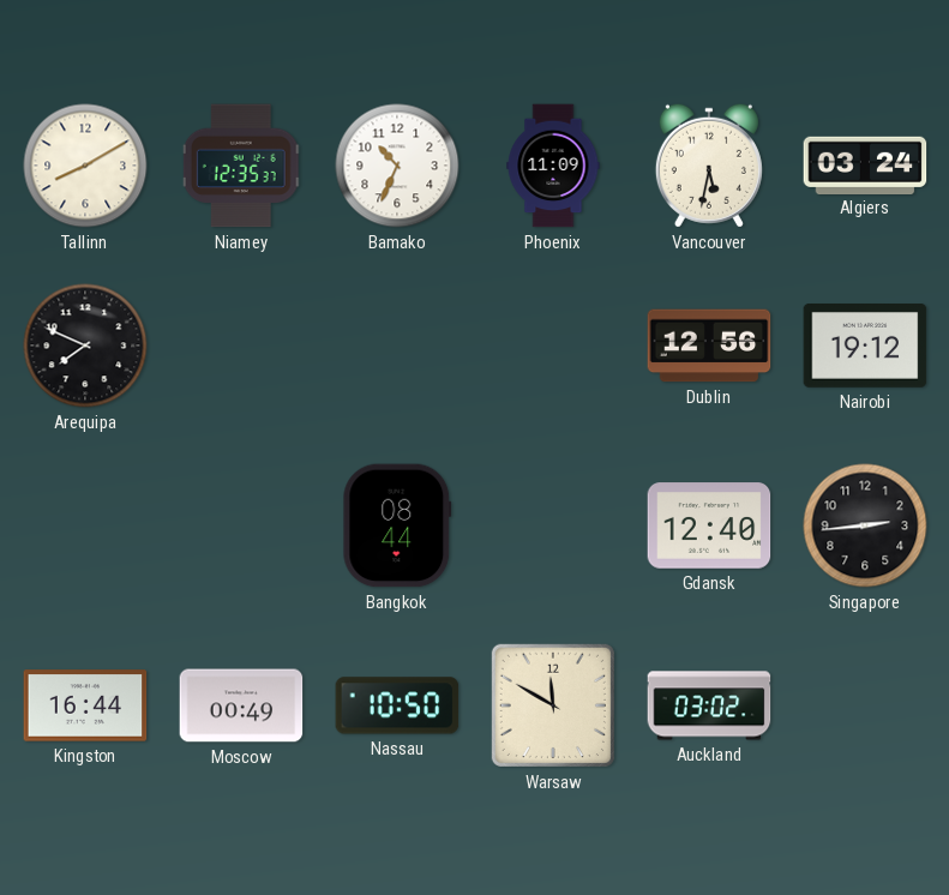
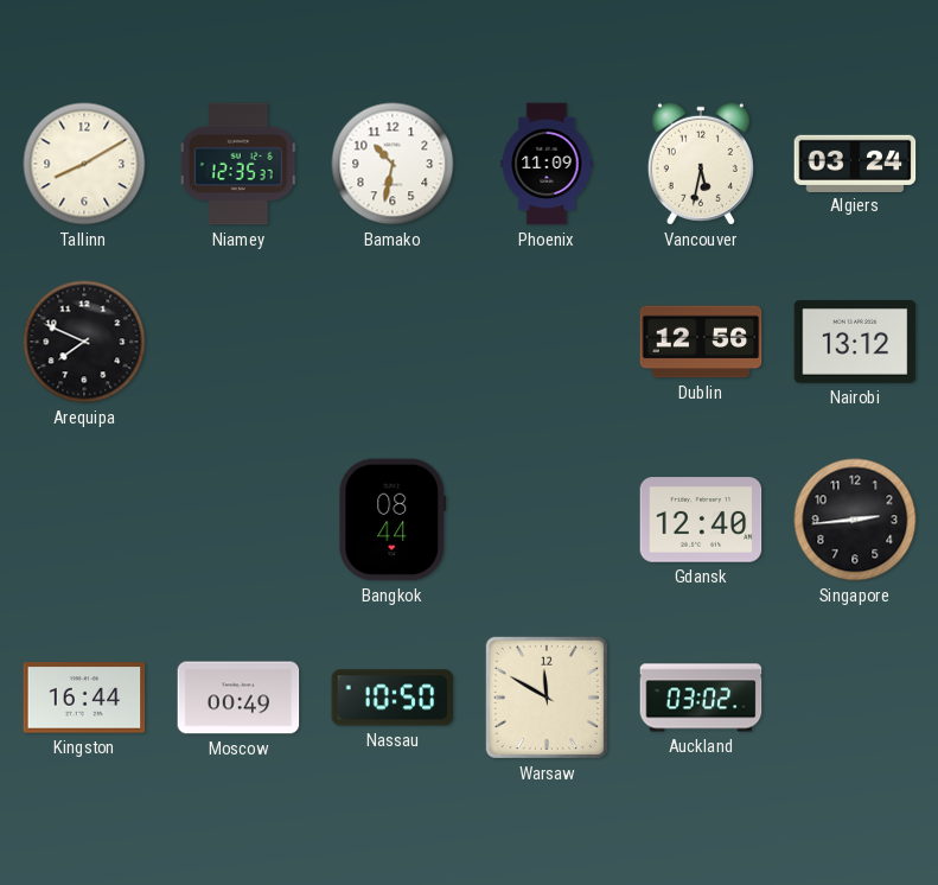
Bamako: 10:34 -> 10:32
Nairobi: 19:12 -> 13:12
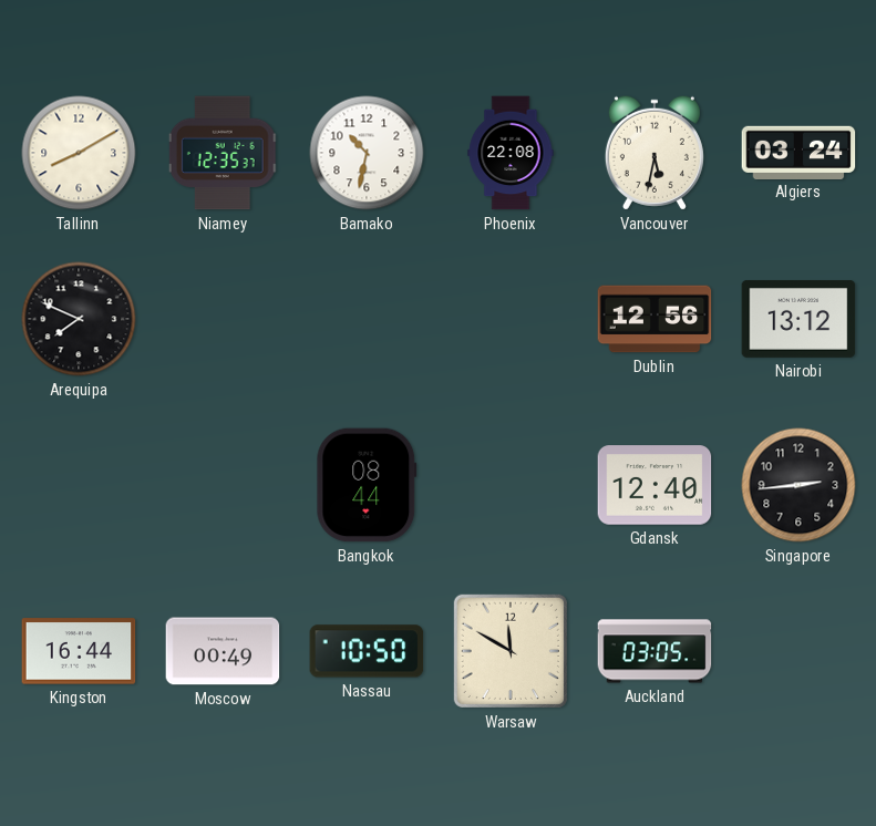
Phoenix: 11:09 -> 22:08
Auckland: 03:02 -> 03:05
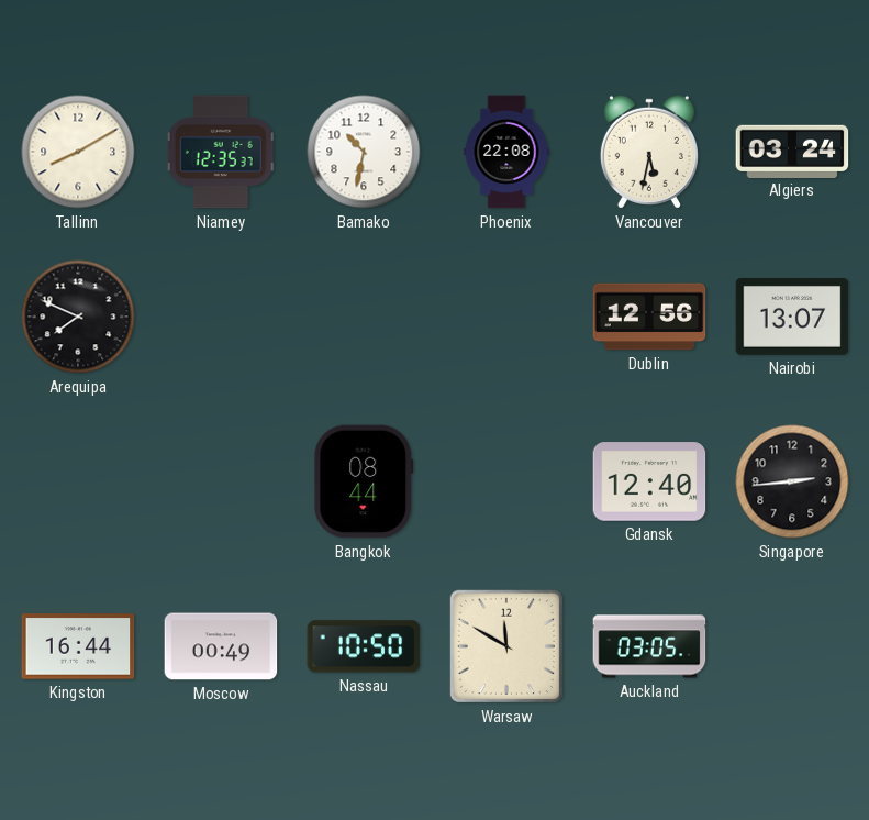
Nairobi: 13:12 -> 13:07
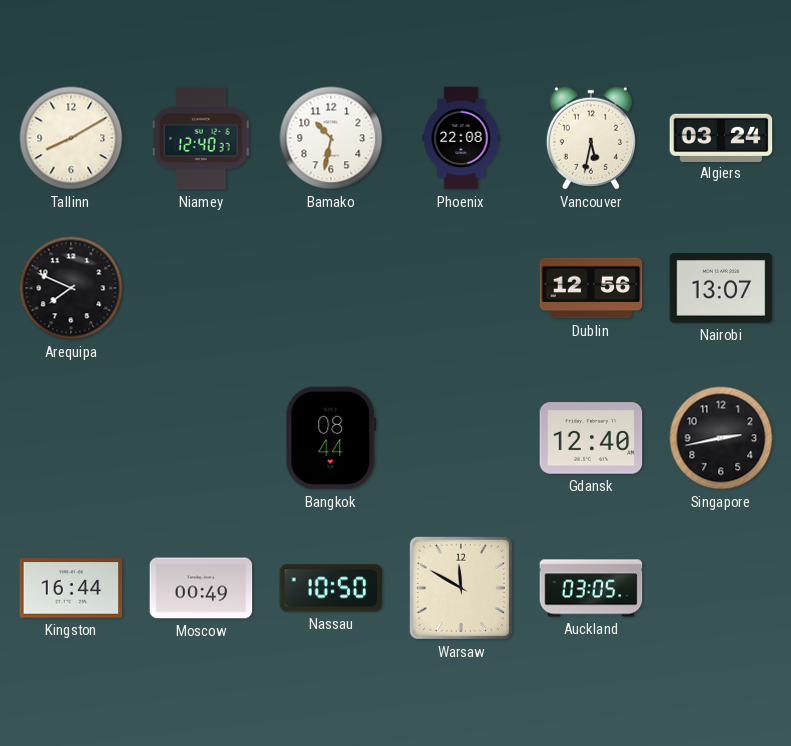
Niamey: 12:35 -> 12:40
Singapore: 2:44 -> 2:43
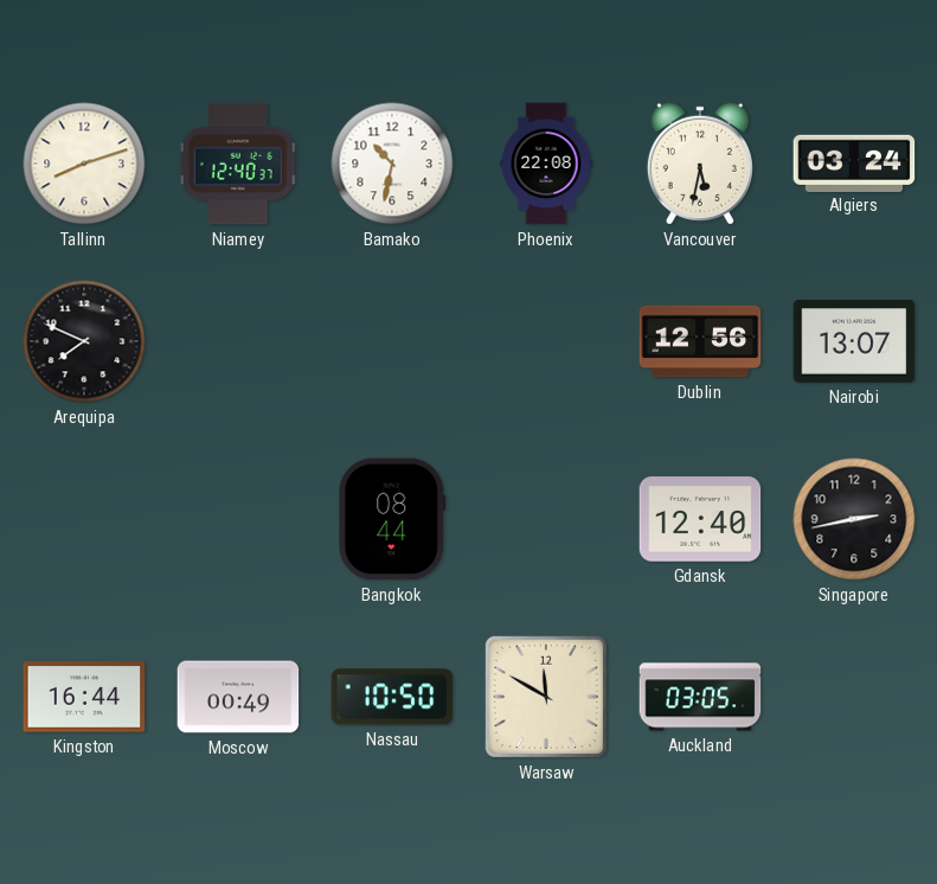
Tallinn: 8:10 -> 8:12
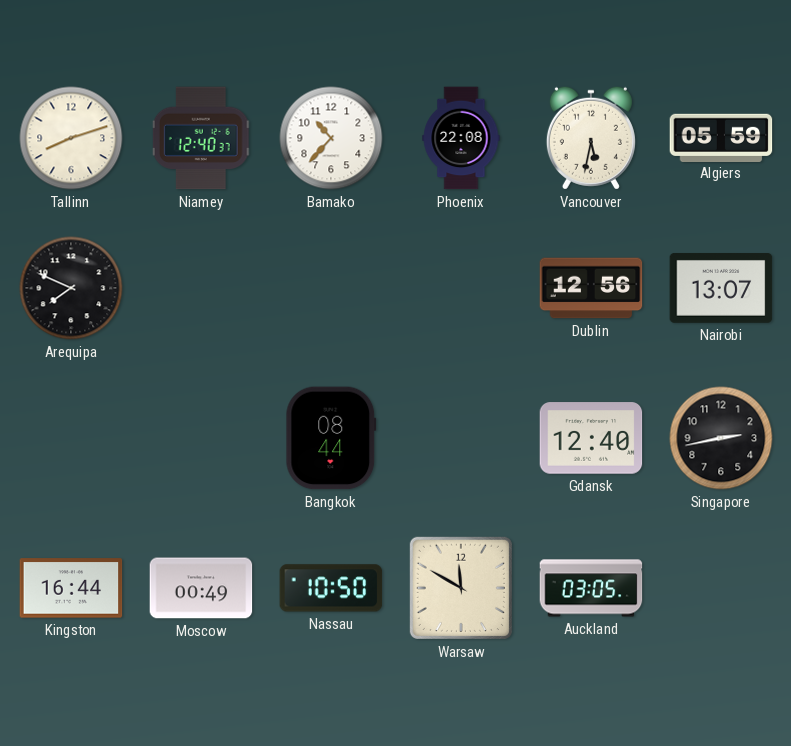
Bamako: 10:32 -> 10:37
Algiers: 03:24 -> 05:59
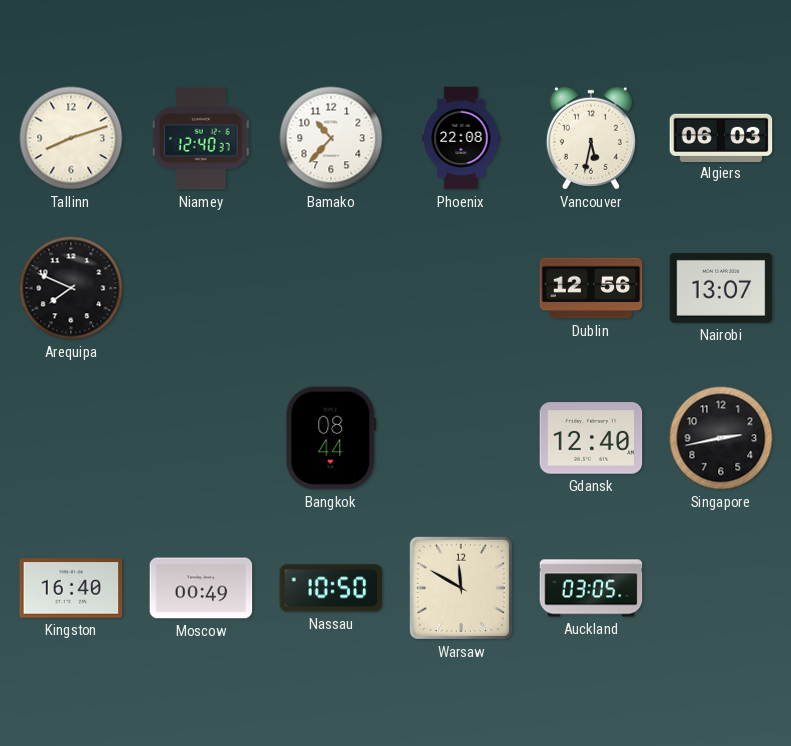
Algiers: 05:59 -> 06:03
Kingston: 16:44 -> 16:40
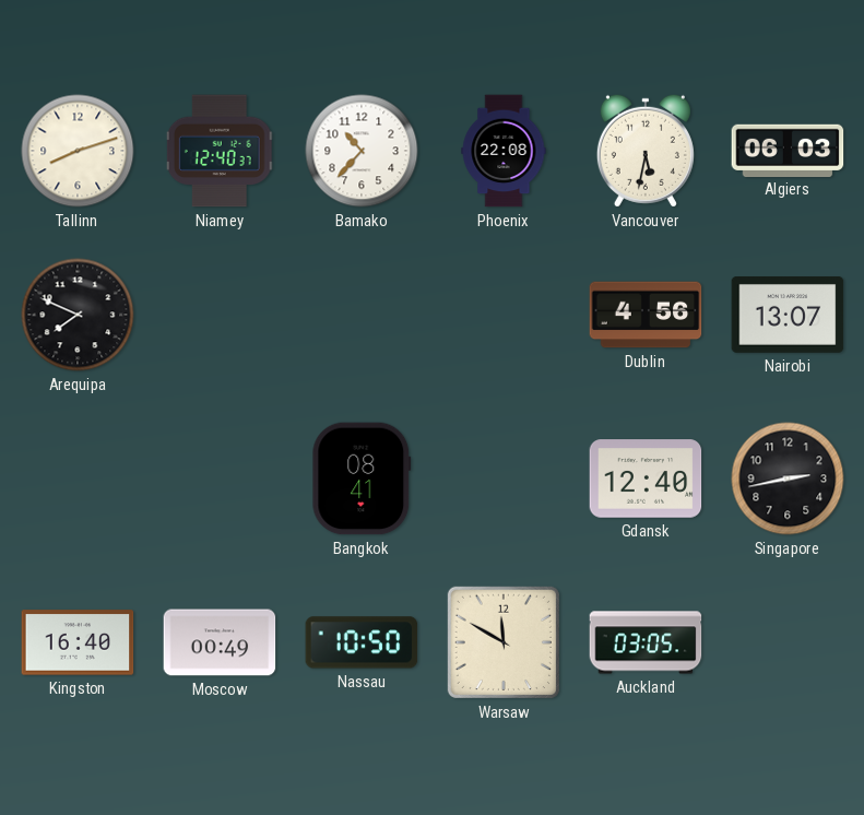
Dublin: 12:56 -> 4:56
Bangkok: 08:44 -> 08:41
